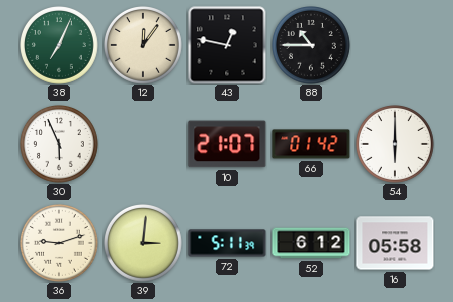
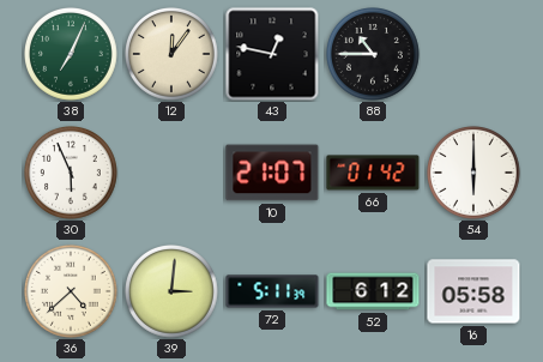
36: 9:12 -> 4:38
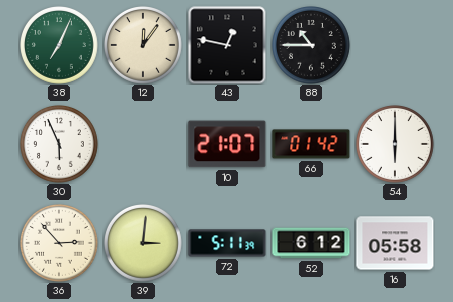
36: 4:38 -> 2:53
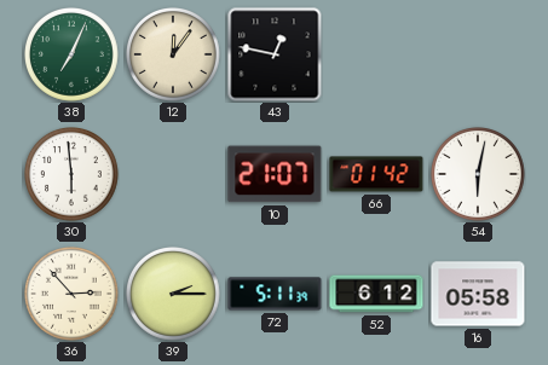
88: 10:45 -> none
30: 5:56 -> 5:59
54: 6:00 -> 6:02
39: 3:01 -> 2:15
